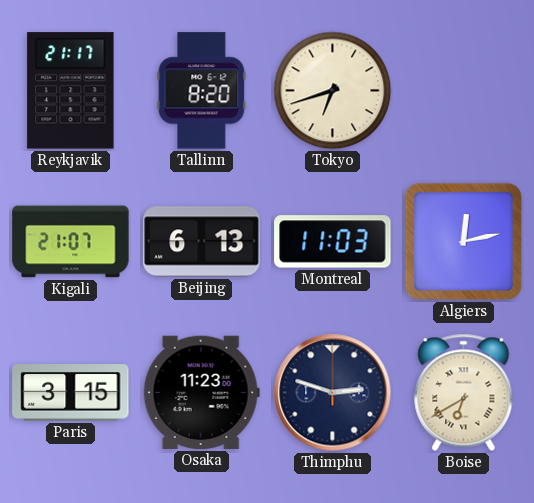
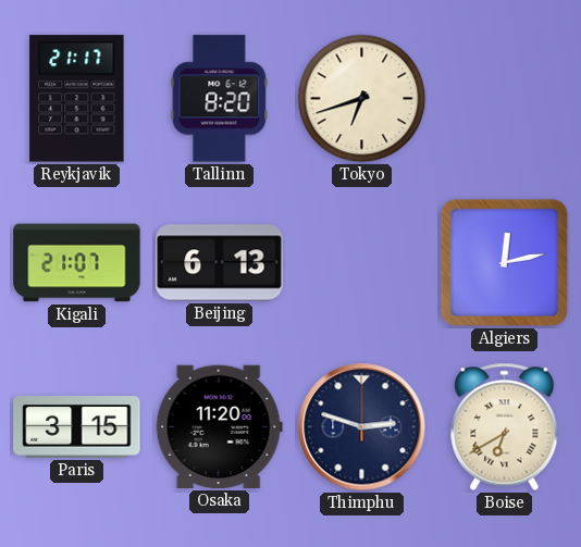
Montreal: 11:03 -> none
Osaka: 11:23 -> 11:20
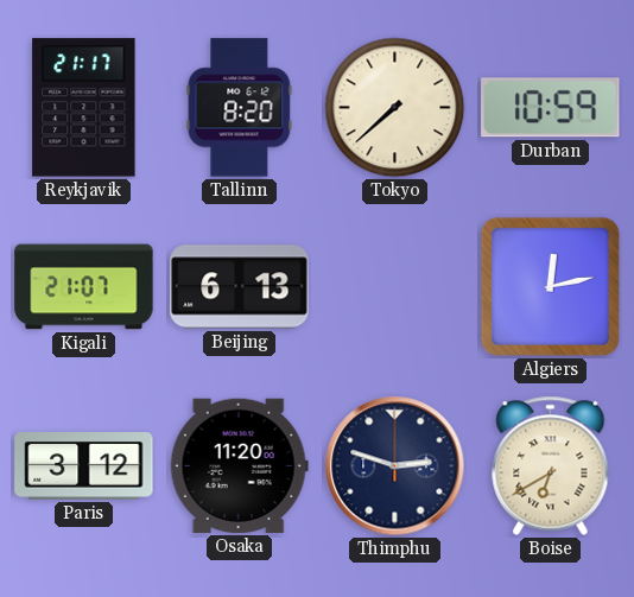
Tokyo: 6:42 -> 7:38
Durban: none -> 10:59
Paris: 3:15 -> 3:12
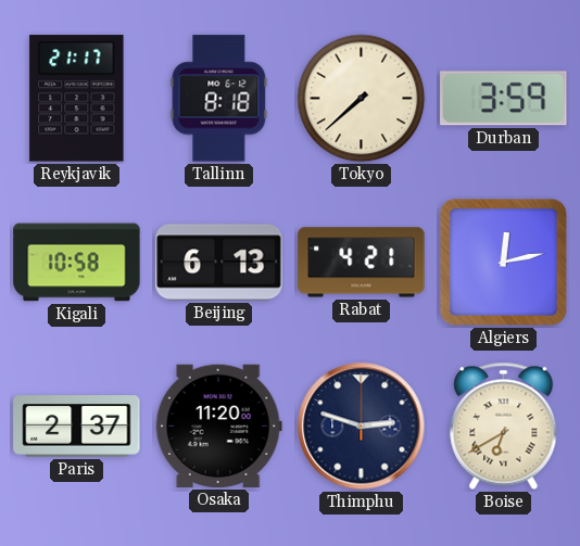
Tallinn: 8:20 -> 8:18
Durban: 10:59 -> 3:59
Kigali: 21:07 -> 10:58
Rabat: none -> 4:21
Paris: 3:12 -> 2:37
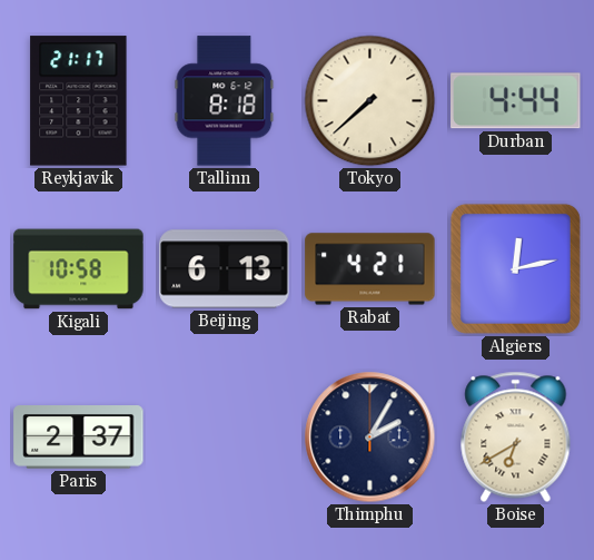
Durban: 3:59 -> 4:44
Osaka: 11:20 -> none
Thimphu: 2:48 -> 2:05
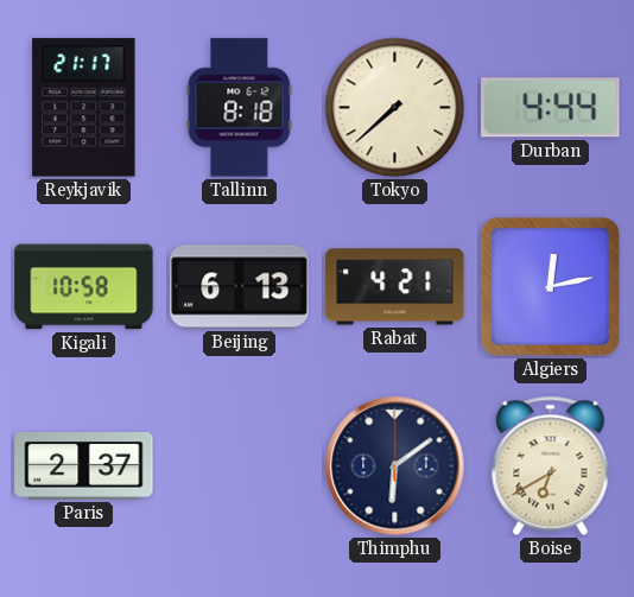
Thimphu: 2:05 -> 6:09
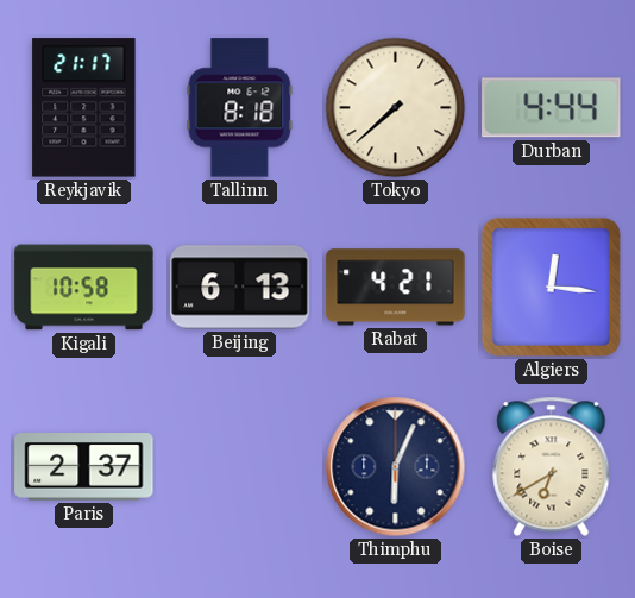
Algiers: 12:13 -> 12:16
Thimphu: 6:09 -> 6:04
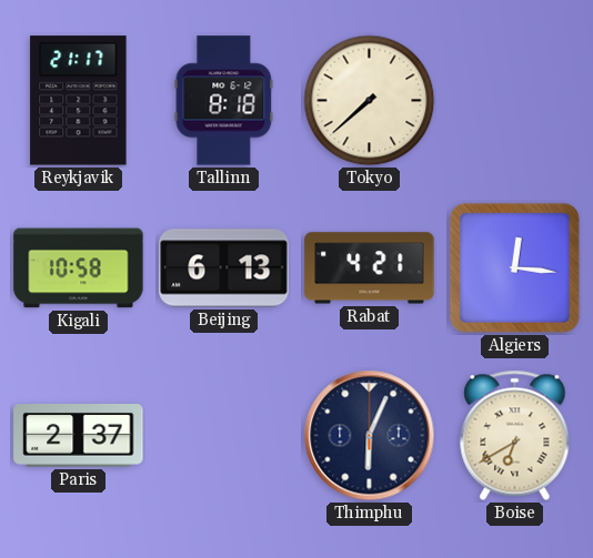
Durban: 4:44 -> none
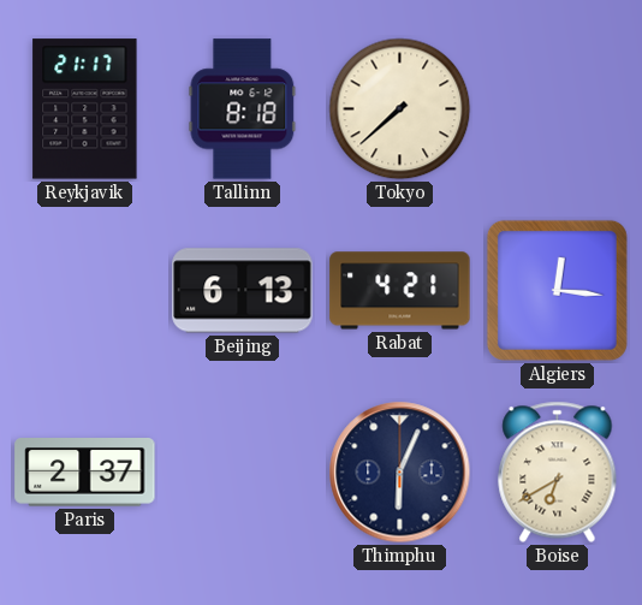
Kigali: 10:58 -> none
